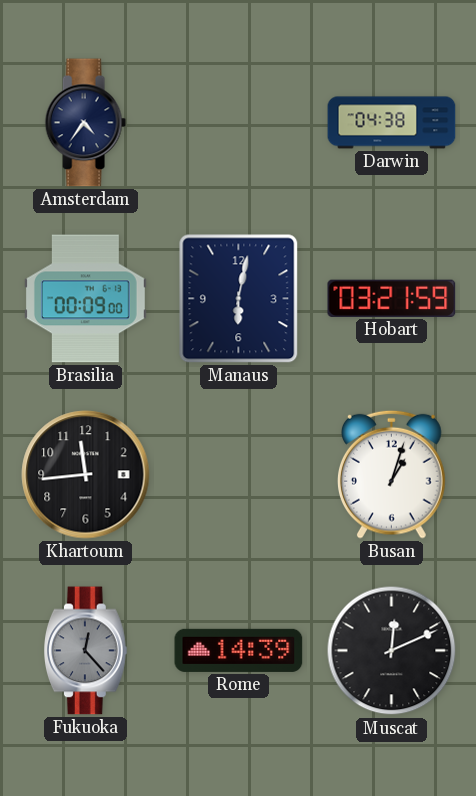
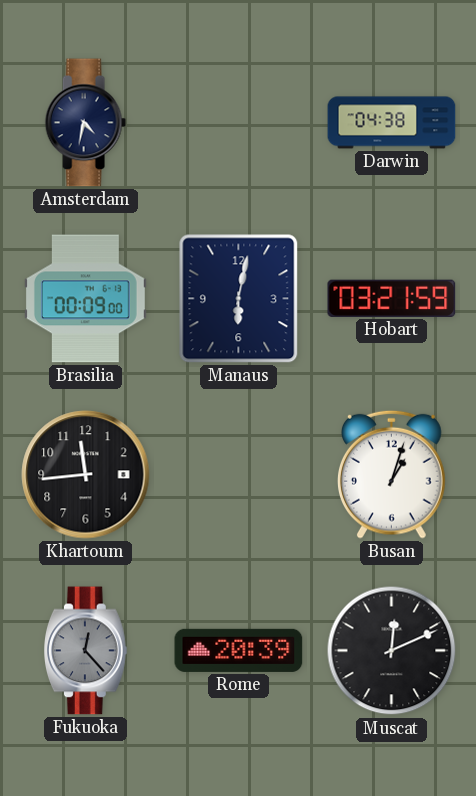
Amsterdam: 4:36 -> 4:32
Rome: 14:39 -> 20:39
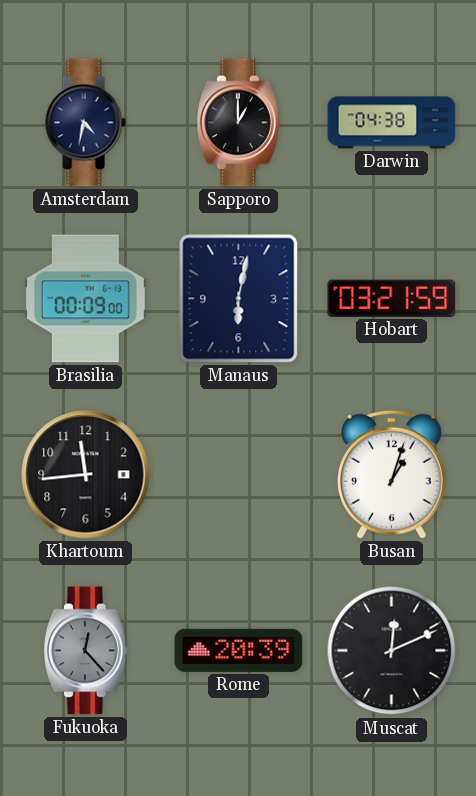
Sapporo: none -> 1:00
